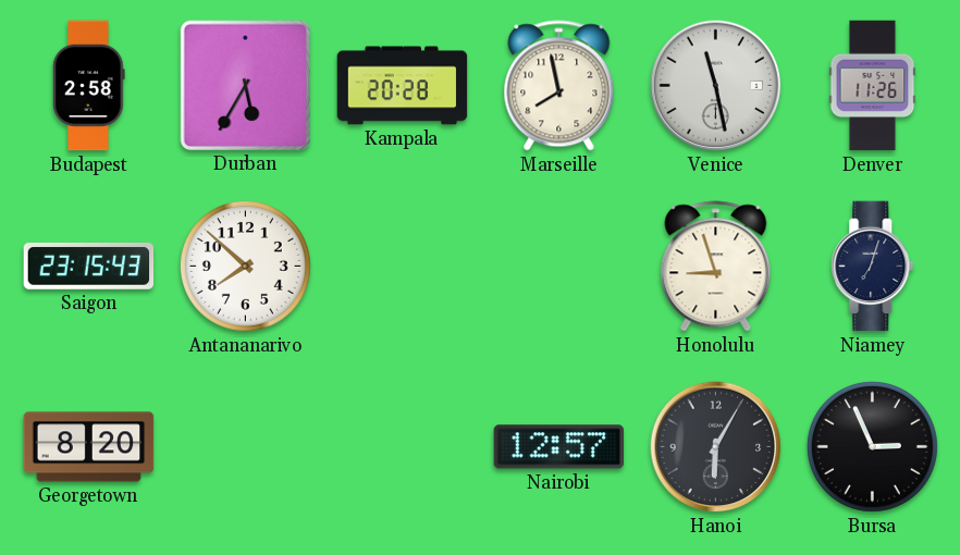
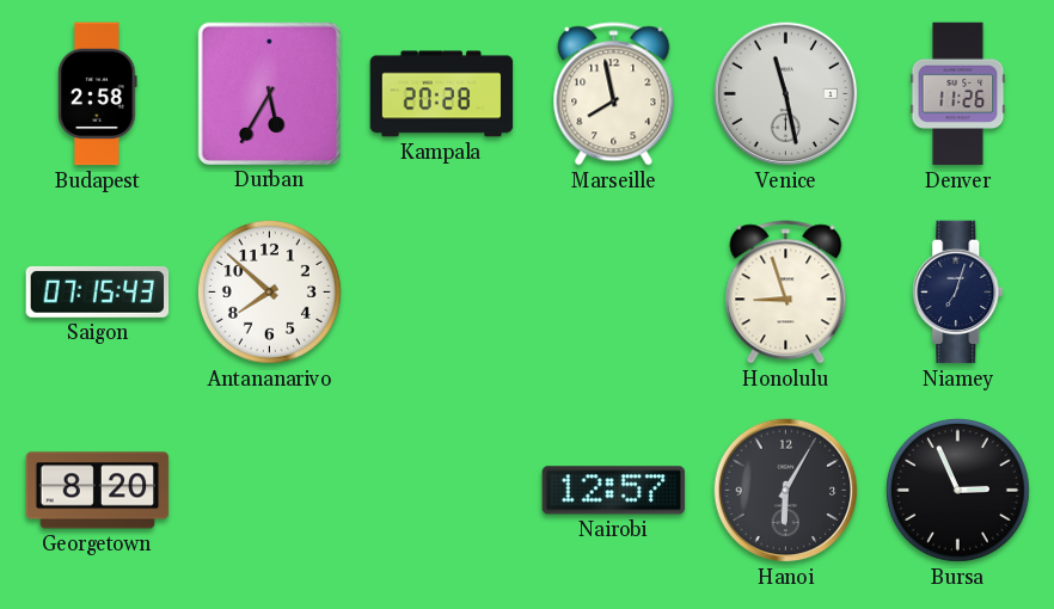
Saigon: 23:15 -> 07:15
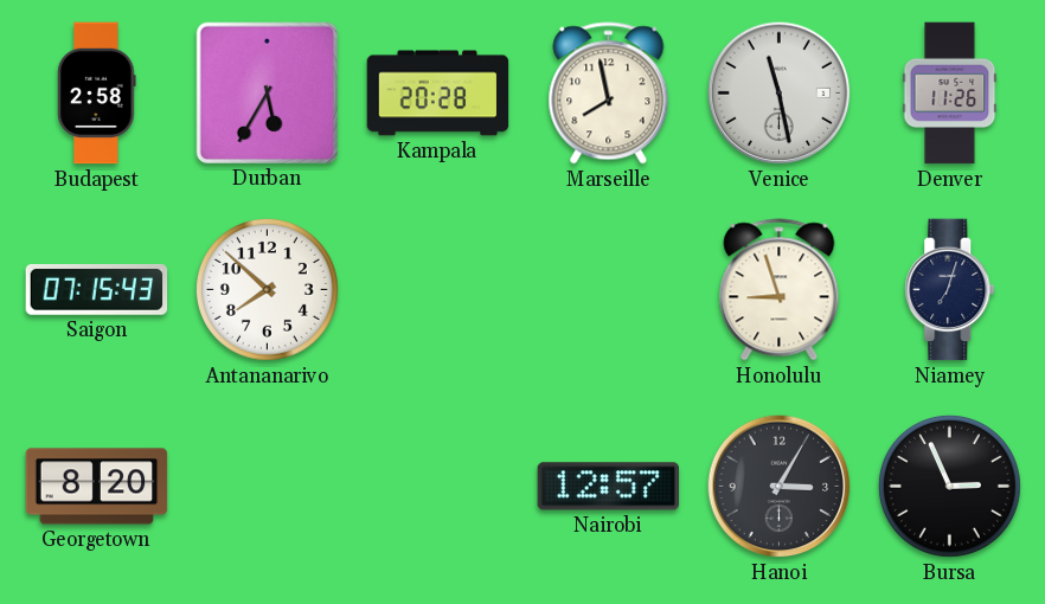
Hanoi: 6:05 -> 3:05
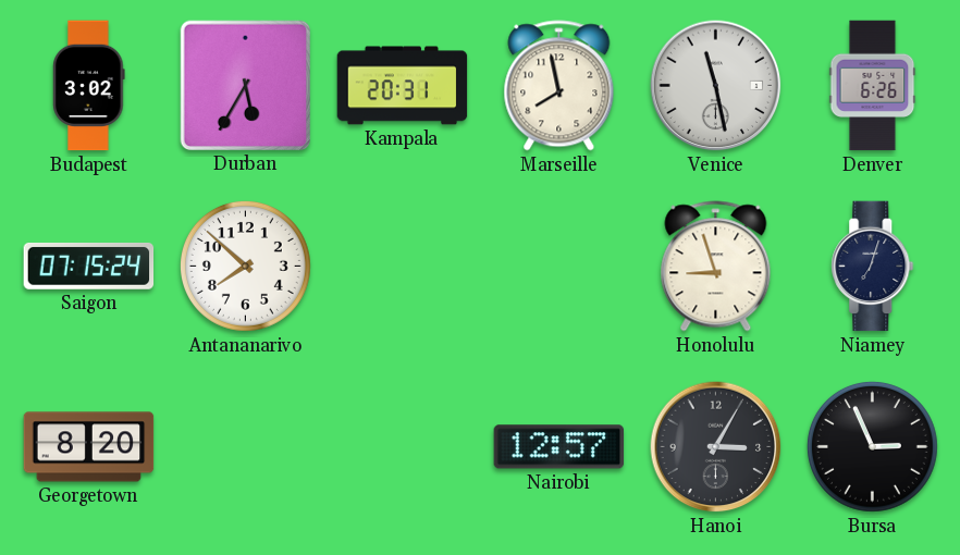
Budapest: 2:58 -> 3:02
Kampala: 20:28 -> 20:31
Denver: 11:26 -> 6:26
Saigon: 07:15:43 -> 07:15:24
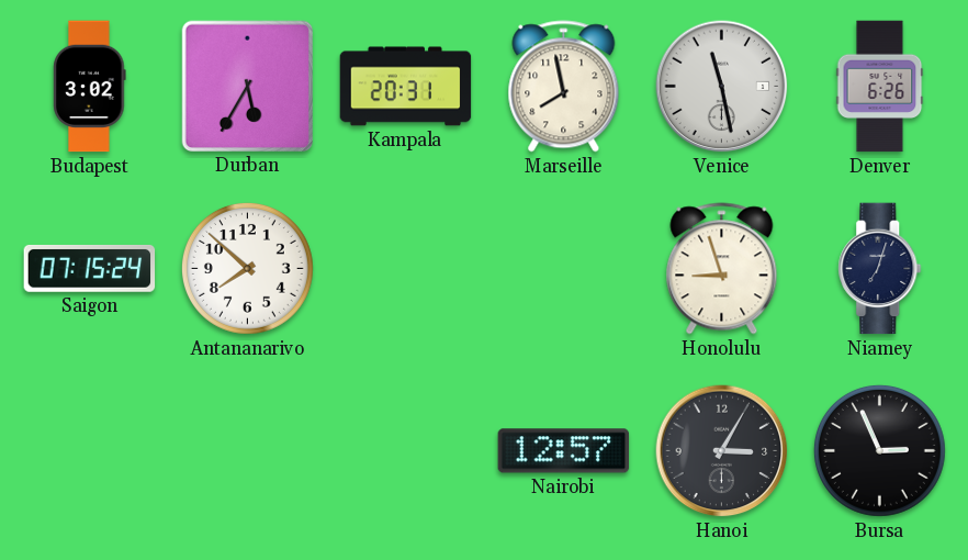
Georgetown: 8:20 -> none
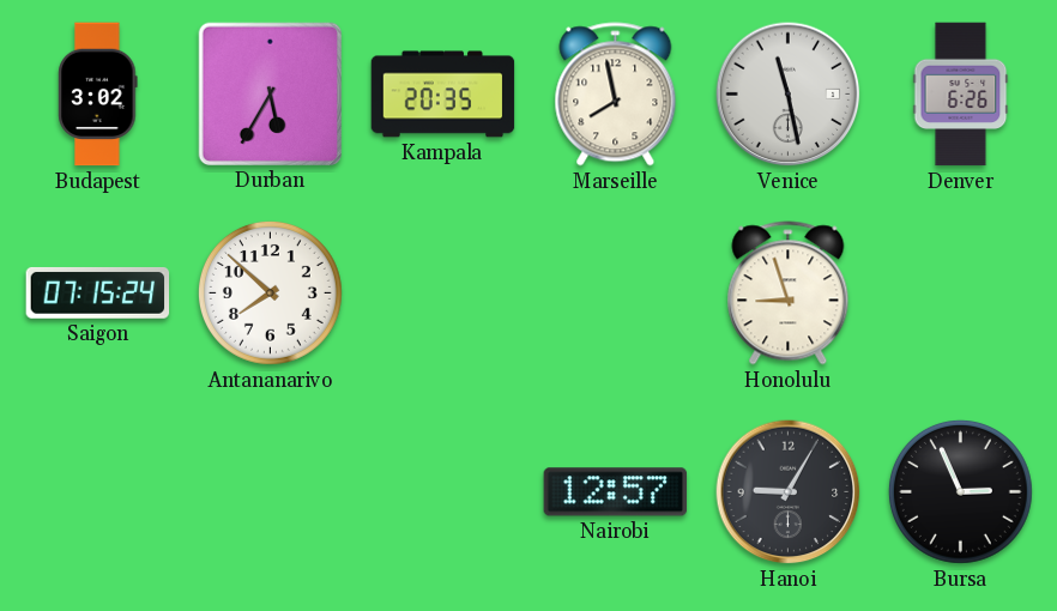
Kampala: 20:31 -> 20:35
Niamey: 7:03 -> none
Hanoi: 3:05 -> 9:05
